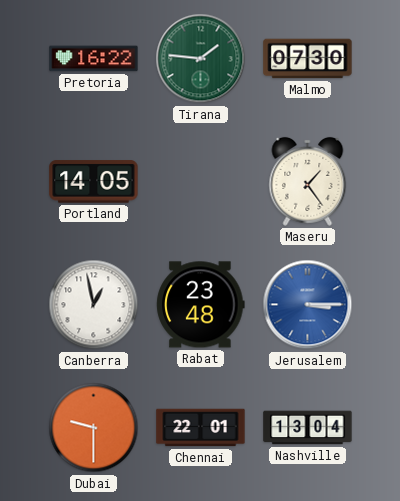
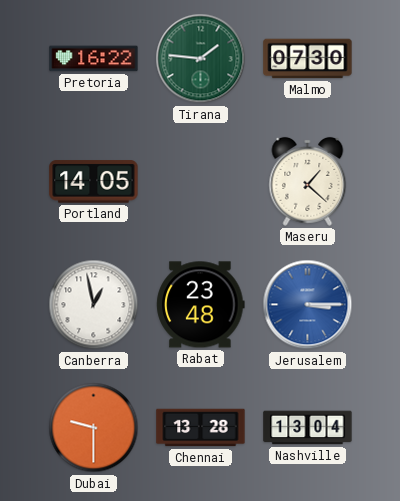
Maseru: 1:24 -> 1:22
Chennai: 22:01 -> 13:28
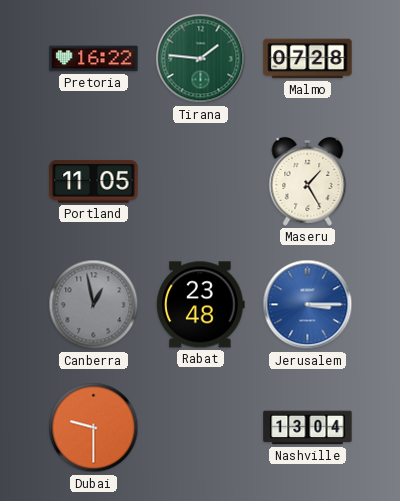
Malmo: 07:30 -> 07:28
Portland: 14:05 -> 11:05
Maseru: 1:22 -> 1:25
Canberra dial: white -> grey
Chennai: 13:28 -> none
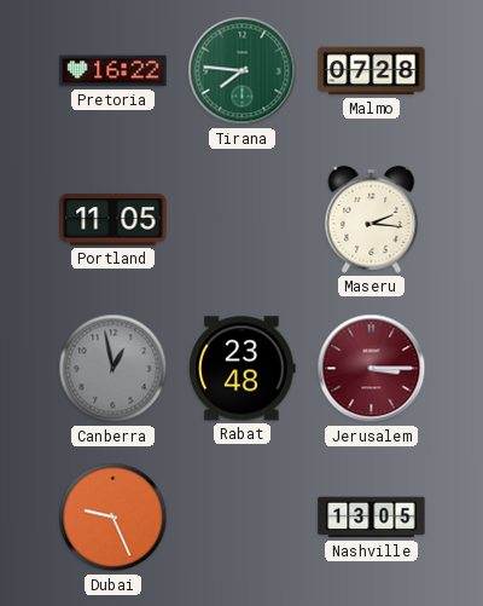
Tirana: 1:46 -> 7:46
Maseru: 1:25 -> 2:16
Jerusalem dial: blue -> burgundy
Dubai: 9:30 -> 9:26
Nashville: 13:04 -> 13:05
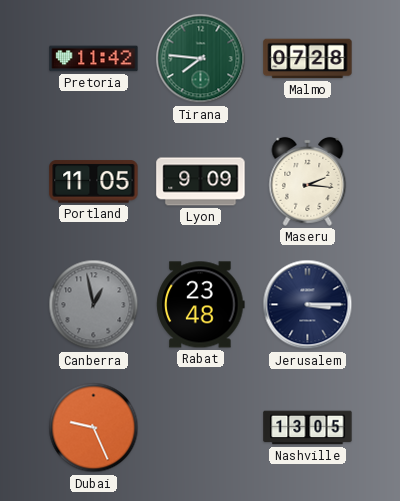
Pretoria: 16:22 -> 11:42
Lyon: none -> 9:09
Jerusalem dial: burgundy -> navy
